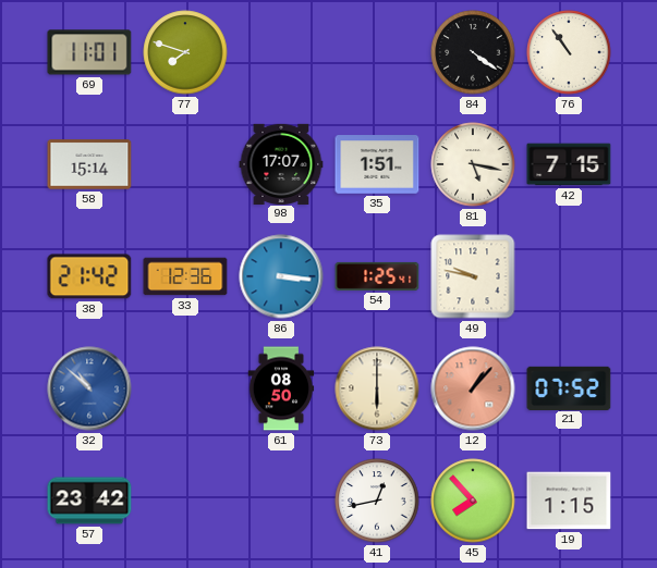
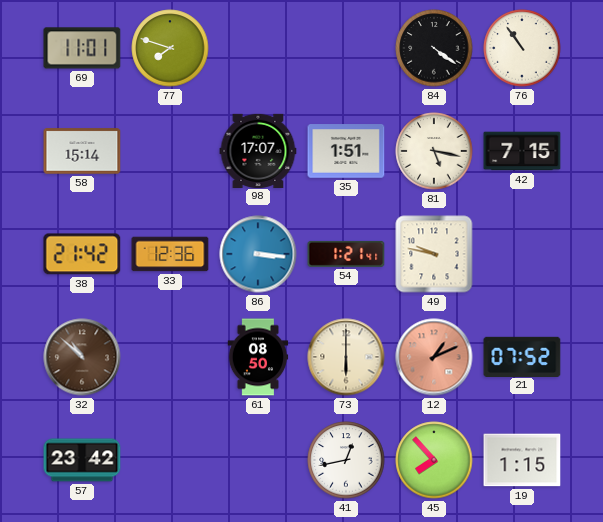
54: 1:25 -> 1:21
32 dial: blue -> brown
12: 1:07 -> 1:11
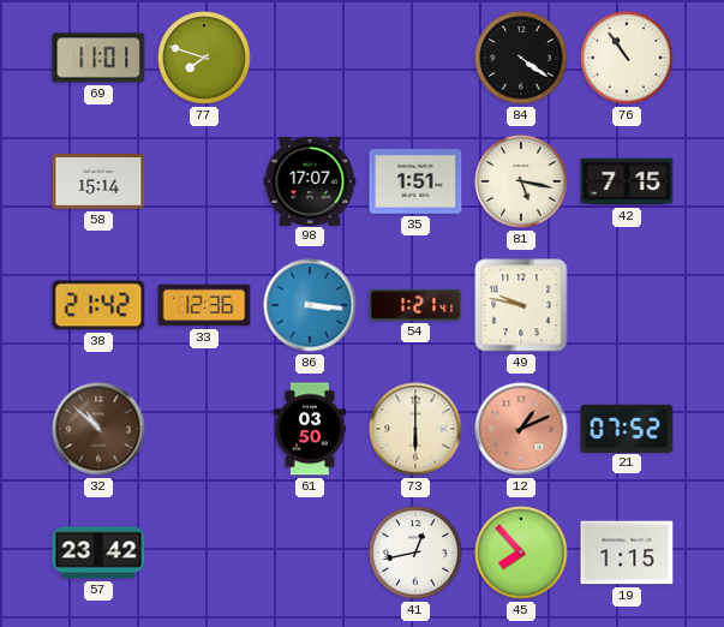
61: 08:50 -> 03:50
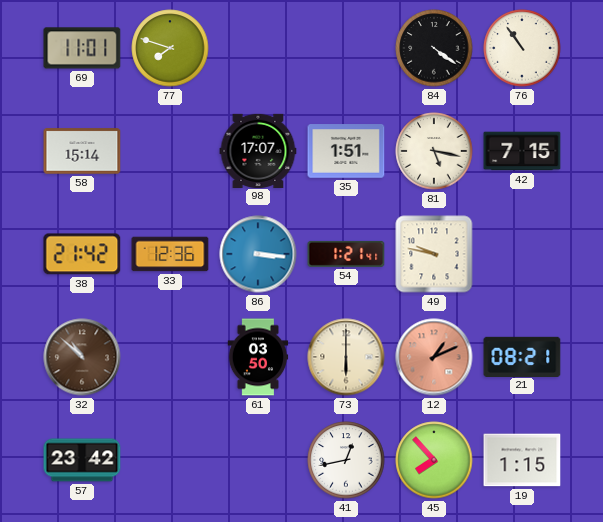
21: 07:52 -> 08:21
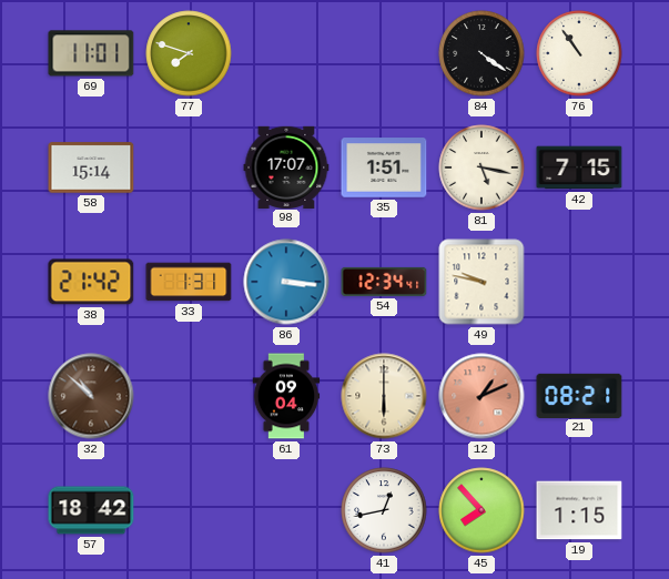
33: 12:36 -> 1:31
54: 1:21 -> 12:34
61: 03:50 -> 09:04
57: 23:42 -> 18:42
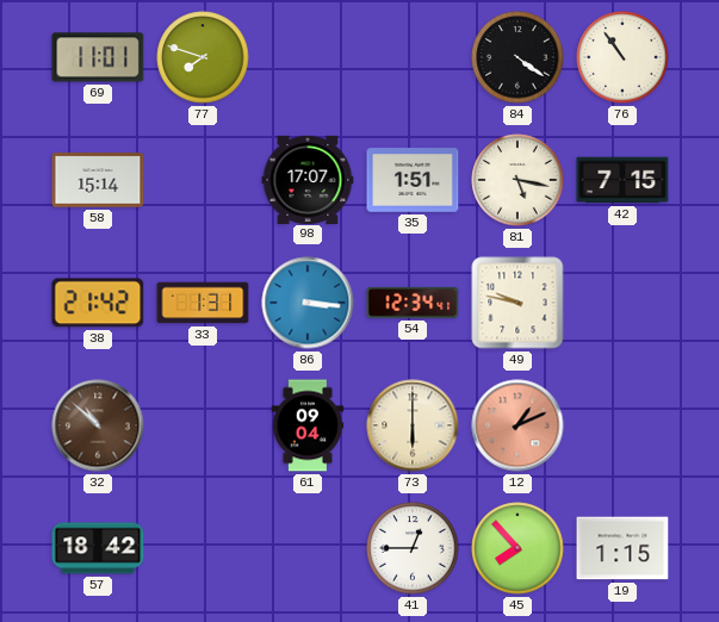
21: 08:21 -> none
41: 12:43 -> 12:45
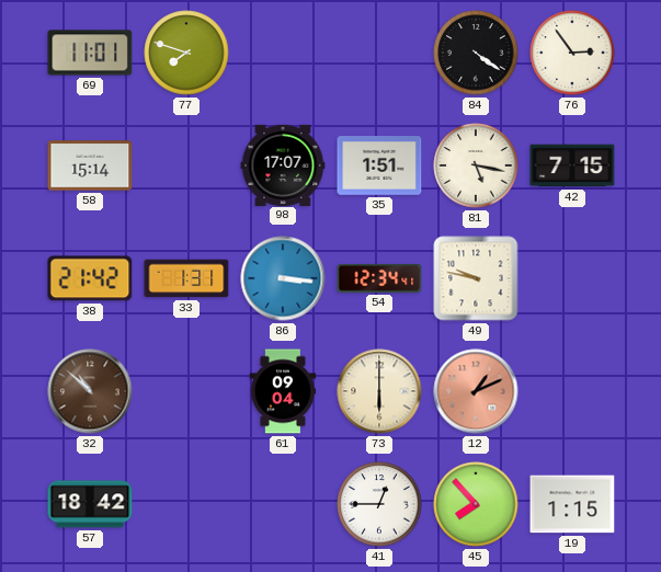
76: 10:54 -> 2:54
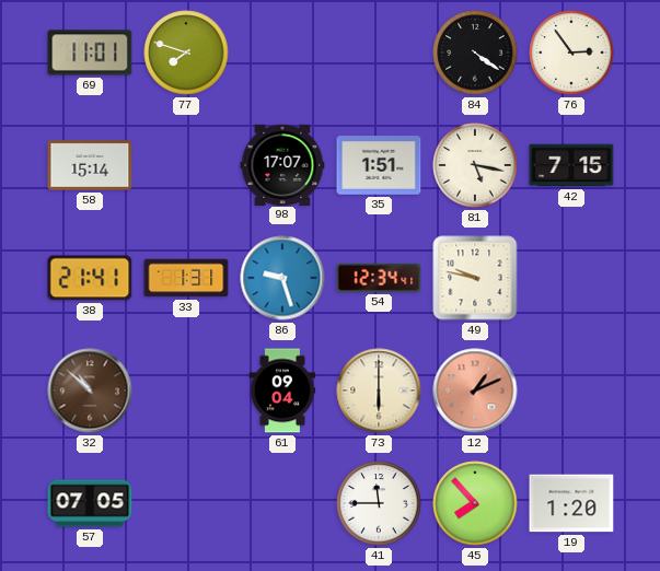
38: 21:42 -> 21:41
86: 3:16 -> 9:27
57: 18:42 -> 07:05
41: 12:45 -> 11:45
19: 1:15 -> 1:20
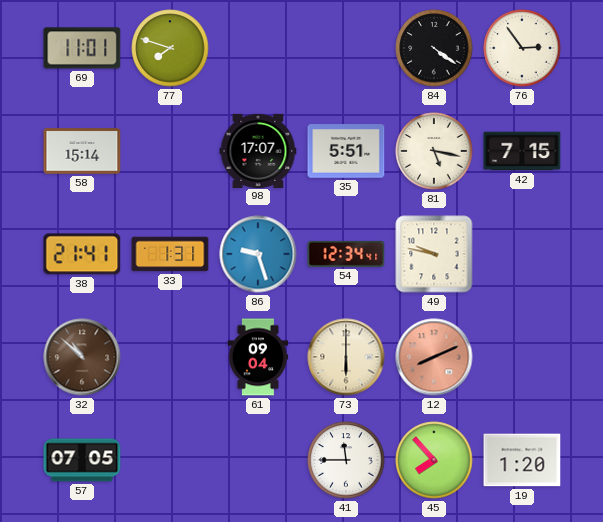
35: 1:51 -> 5:51
12: 1:11 -> 8:11
